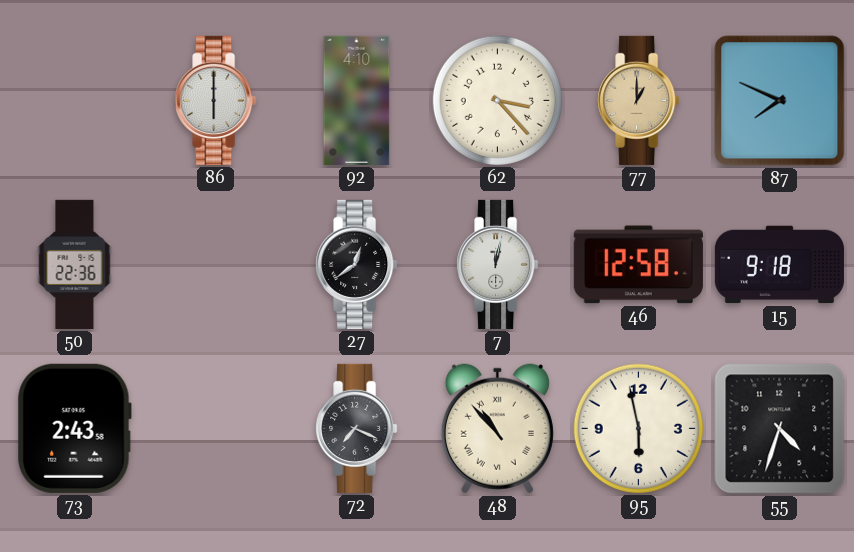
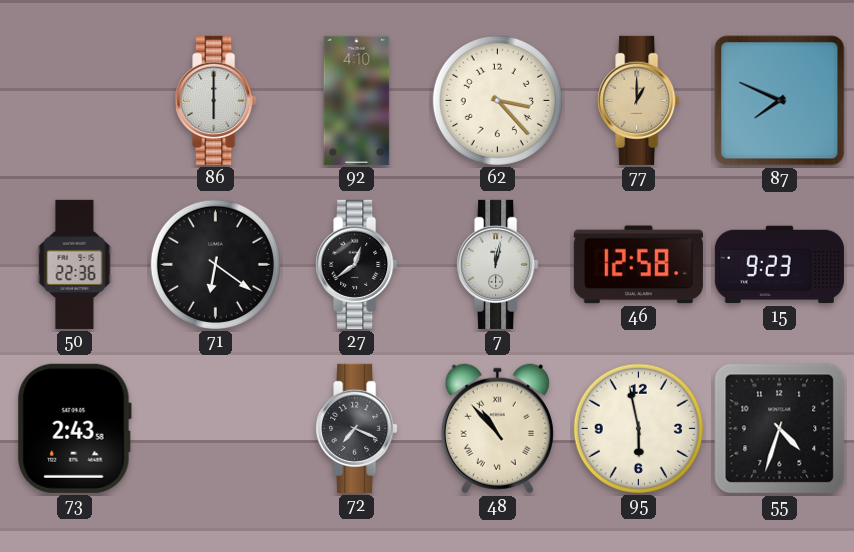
71: none -> 6:21
15: 9:18 -> 9:23
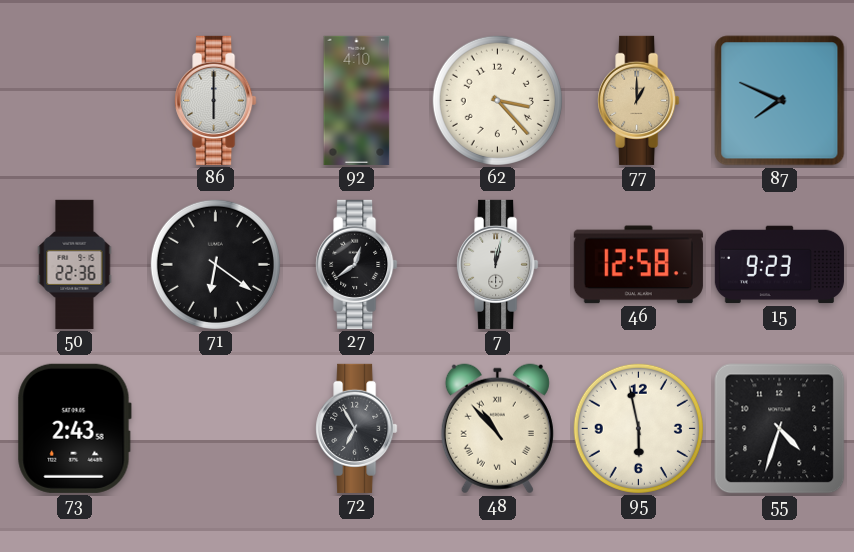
72: 7:19 -> 6:55
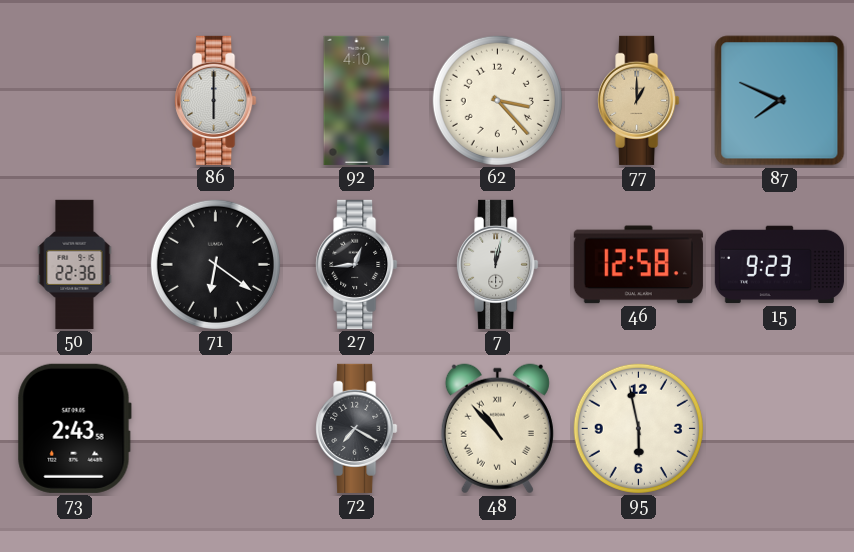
27: 12:39 -> 12:44
72: 6:55 -> 7:20
55: 4:33 -> none
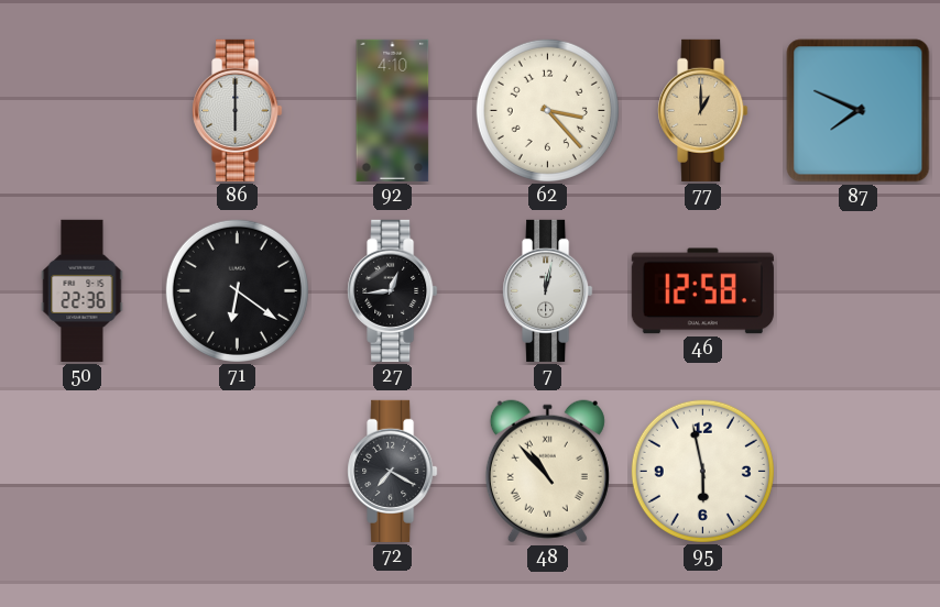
15: 9:23 -> none
73: 2:43 -> none
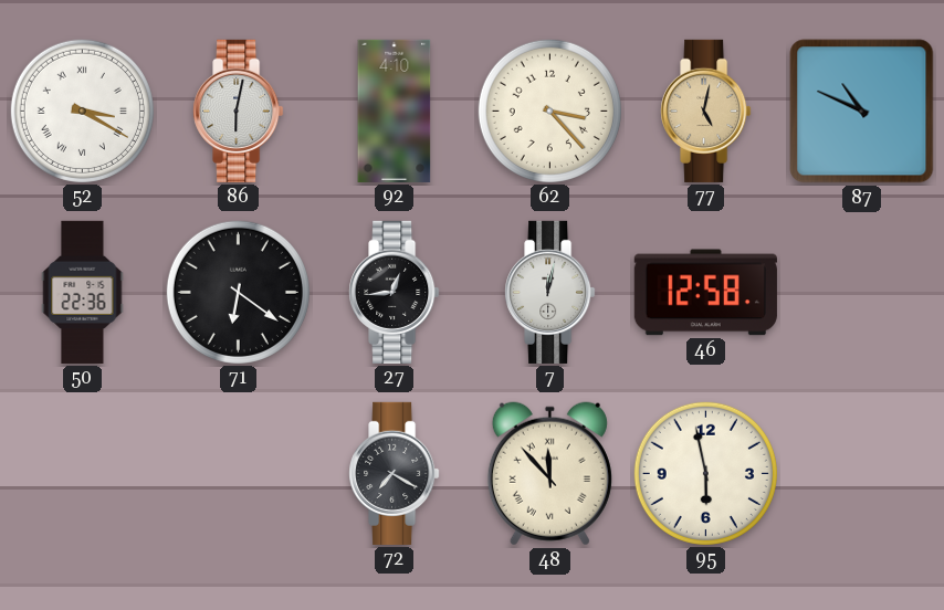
52: none -> 3:20
86: 6:00 -> 6:02
77: 1:00 -> 5:02
87: 7:49 -> 10:49
48: 10:53 -> 11:53
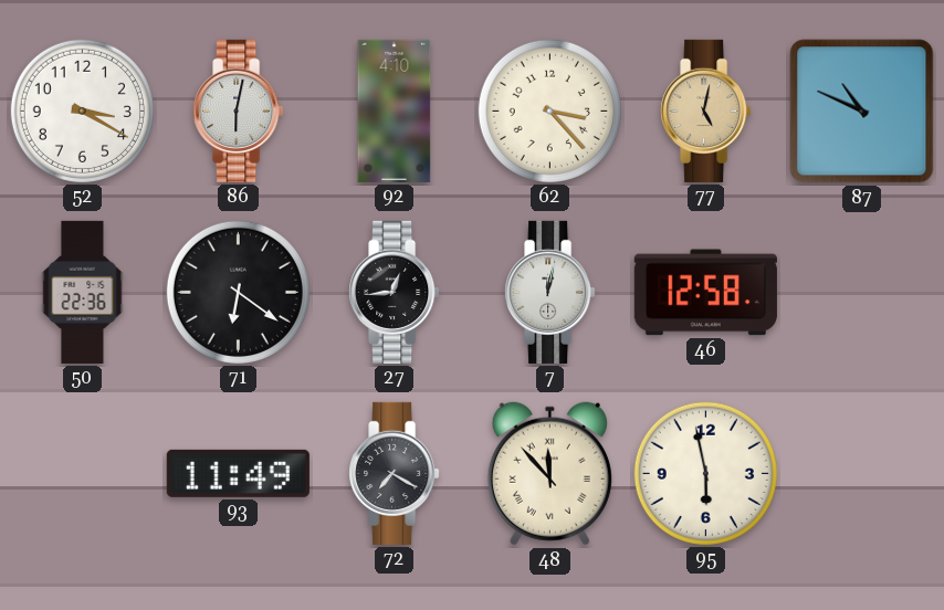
52 numerals: Roman -> Arabic
93: none -> 11:49
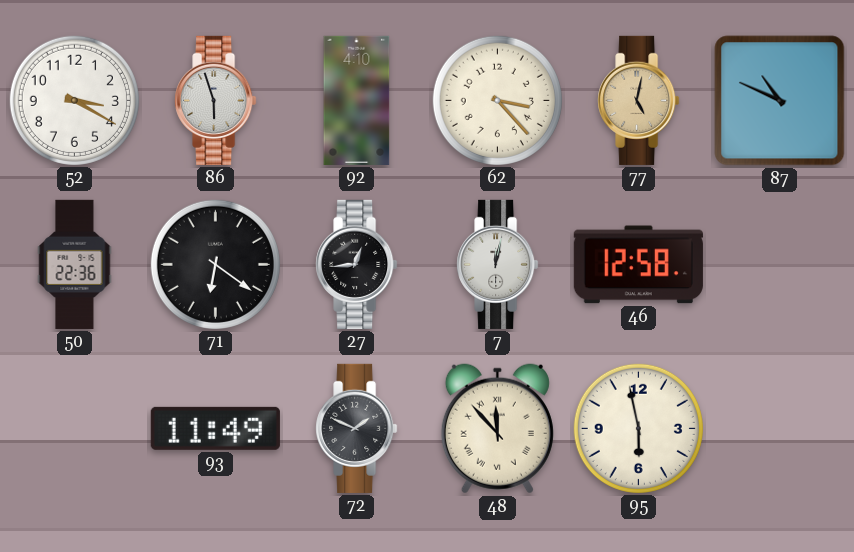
86: 6:02 -> 5:57
72: 7:20 -> 1:49
